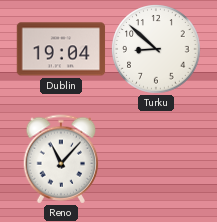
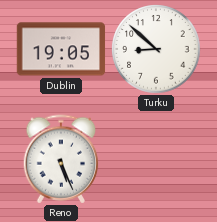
Dublin: 19:04 -> 19:05
Reno: 11:07 -> 5:26
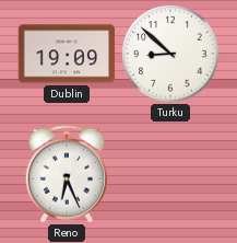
Dublin: 19:05 -> 19:09
Reno: 5:26 -> 6:26
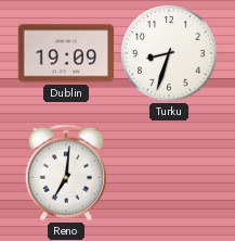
Turku: 8:52 -> 8:33
Reno: 6:26 -> 7:01
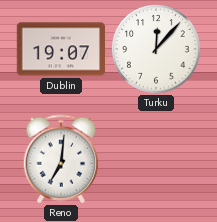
Dublin: 19:09 -> 19:07
Turku: 8:33 -> 12:07
